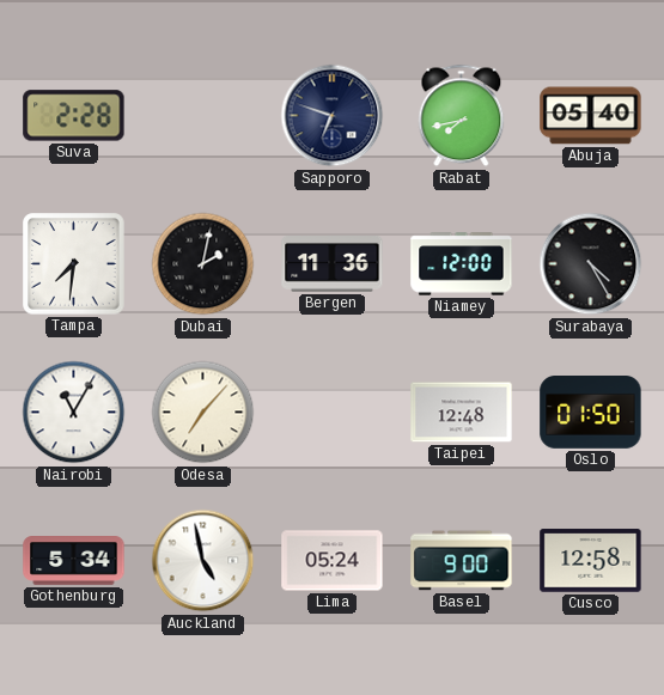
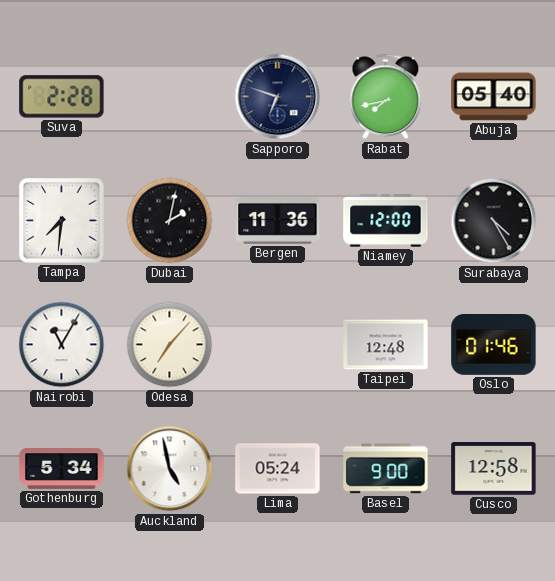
Oslo: 01:50 -> 01:46
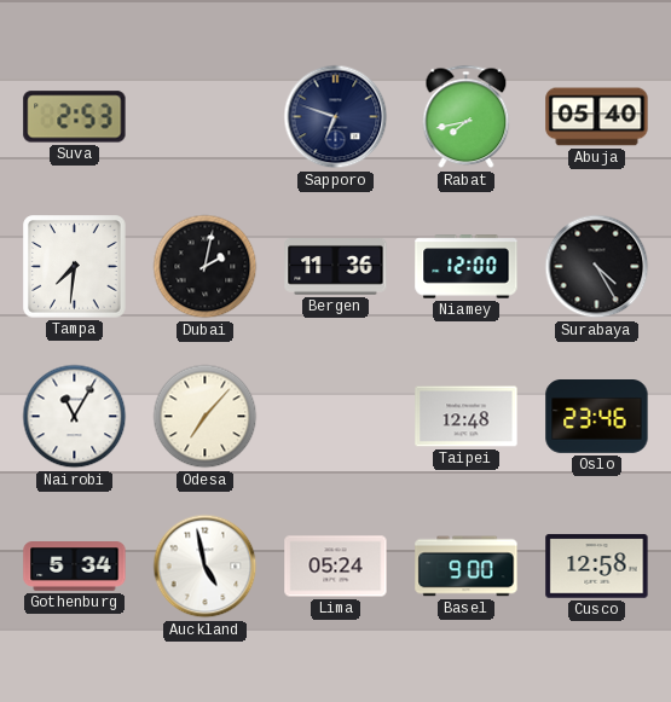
Suva: 2:28 -> 2:53
Oslo: 01:46 -> 23:46
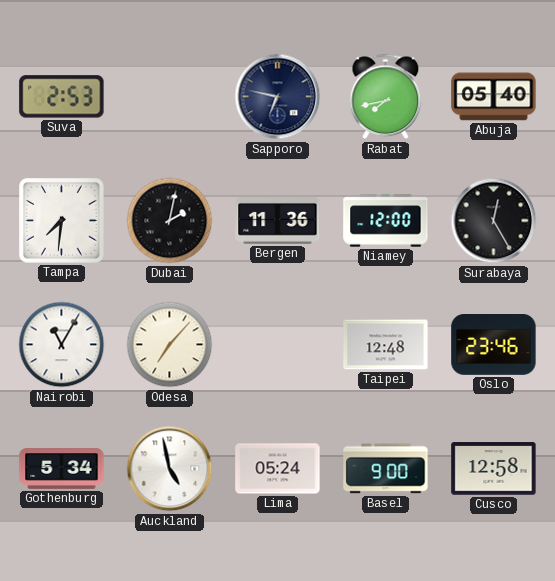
Sapporo: 6:48 -> 6:47
Surabaya: 4:25 -> 12:25
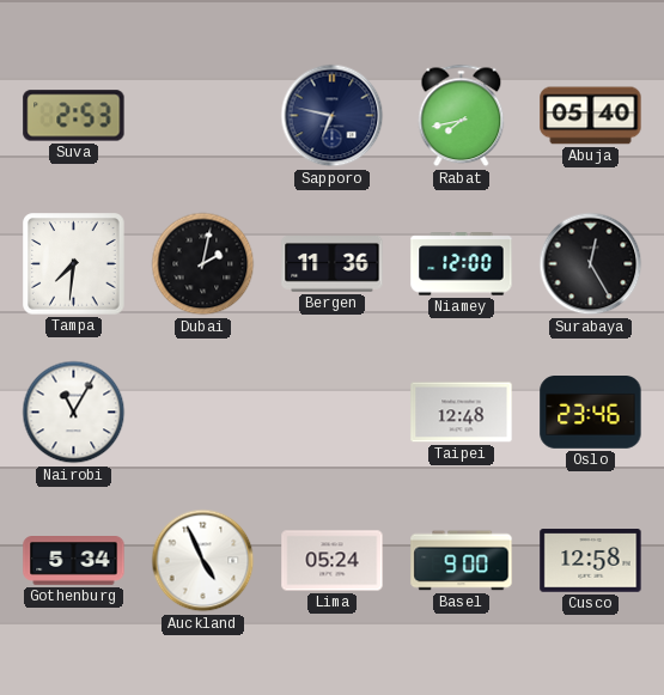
Odesa: 7:07 -> none
Auckland: 4:58 -> 4:56
